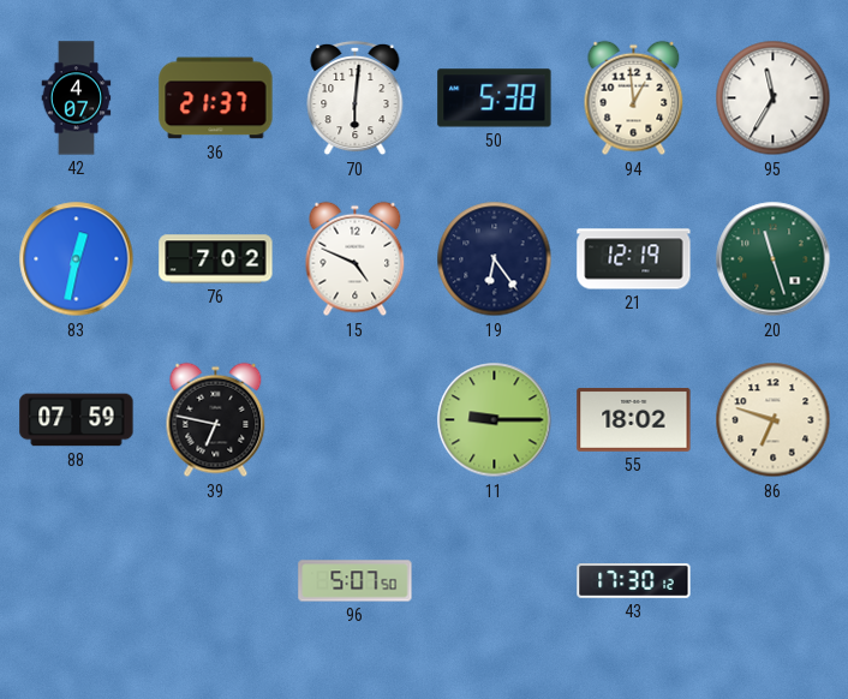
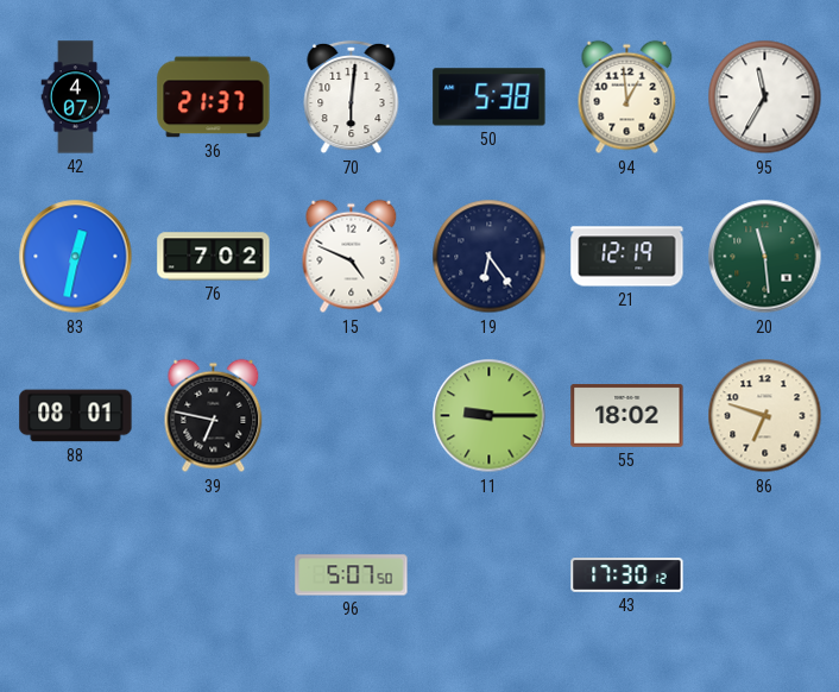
20: 11:27 -> 11:29
88: 07:59 -> 08:01
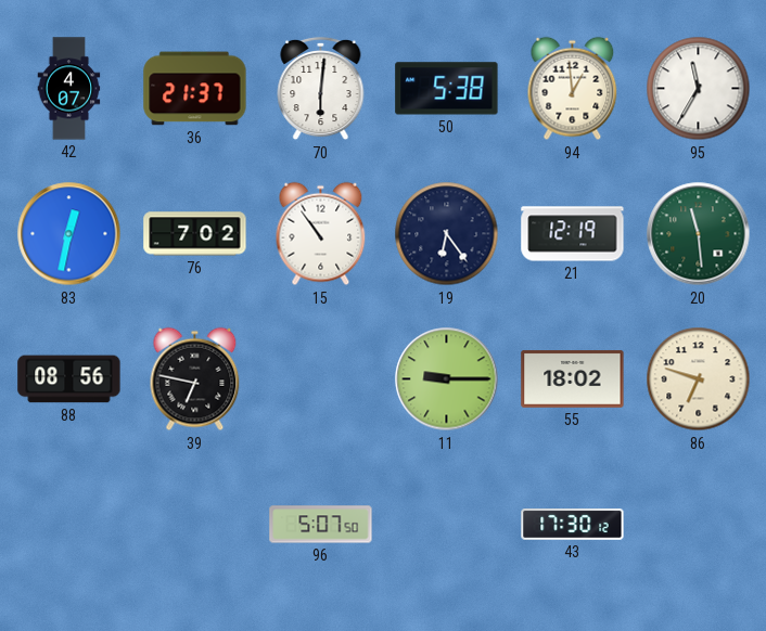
15: 4:49 -> 10:54
88: 08:01 -> 08:56
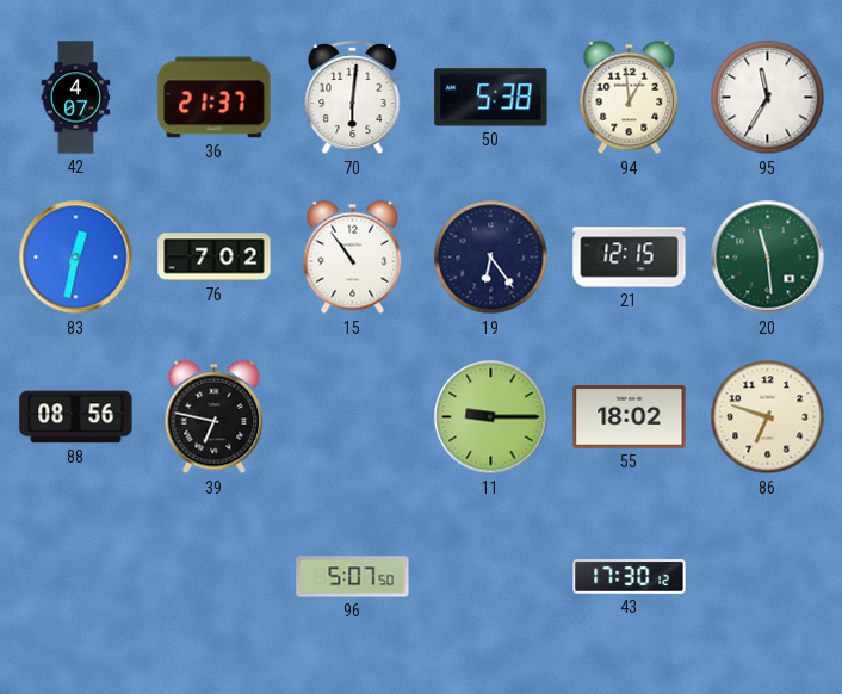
21: 12:19 -> 12:15
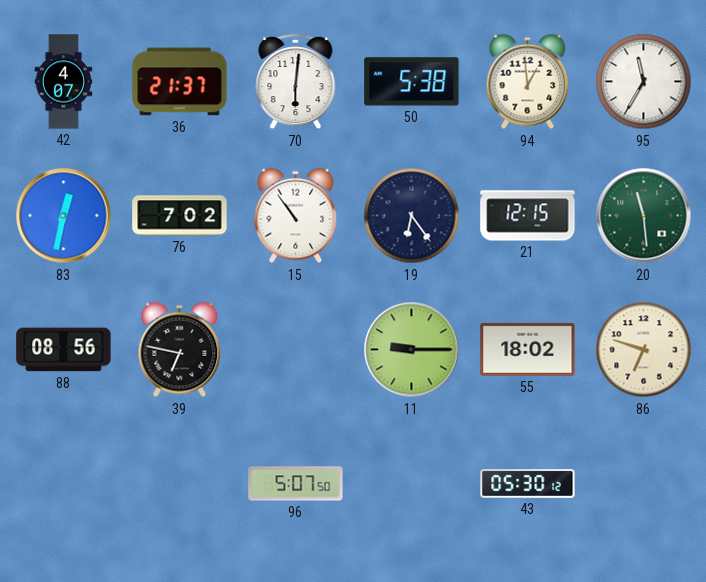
43: 17:30 -> 05:30
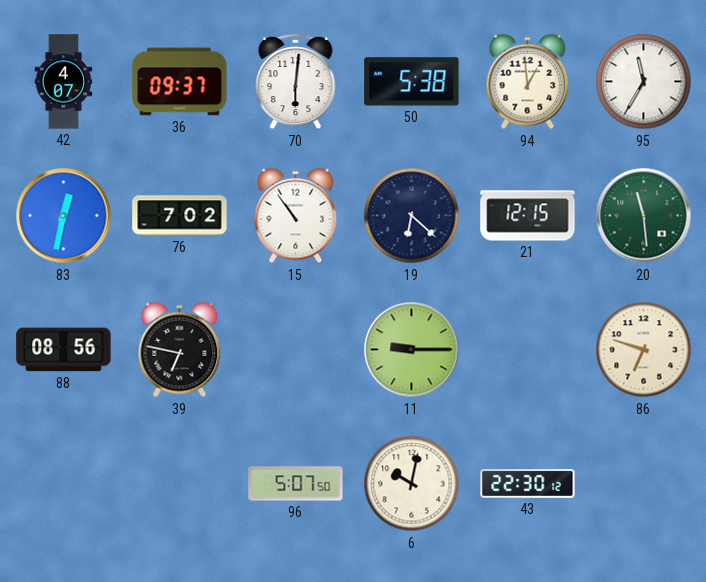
36: 21:37 -> 09:37
19: 6:24 -> 6:22
55: 18:02 -> none
6: none -> 10:02
43: 05:30 -> 22:30
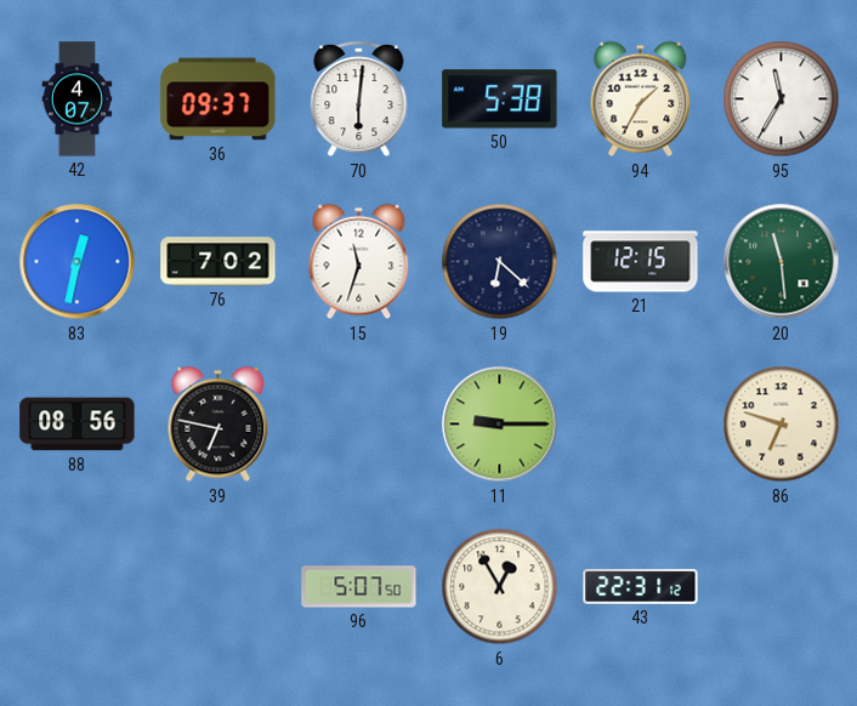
94: 12:59 -> 1:35
15: 10:54 -> 11:33
6: 10:02 -> 12:55
43: 22:30 -> 22:31
